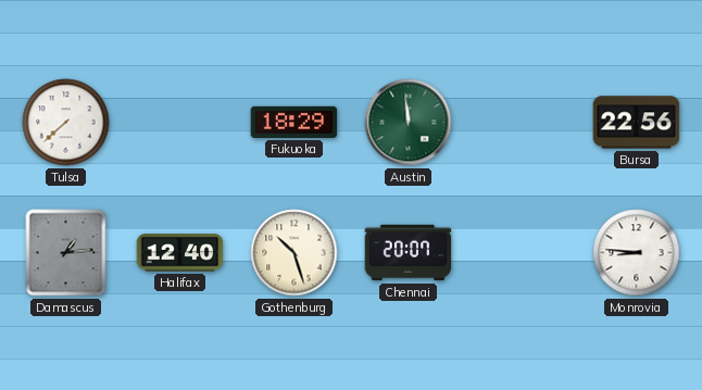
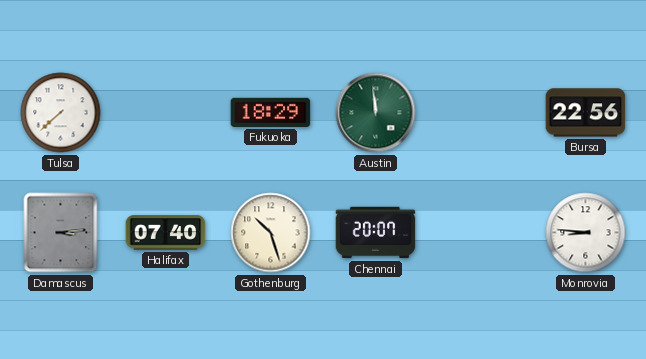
Damascus: 1:14 -> 3:14
Halifax: 12:40 -> 07:40
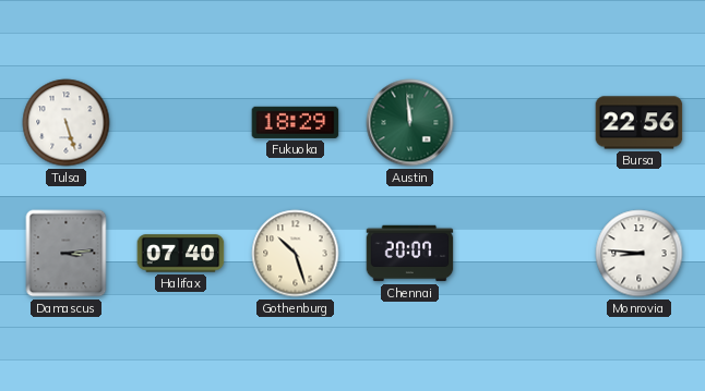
Tulsa: 7:38 -> 5:27
